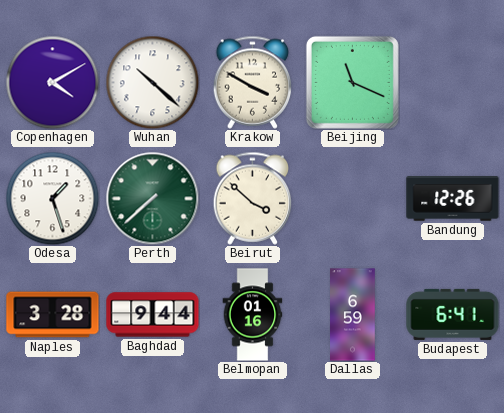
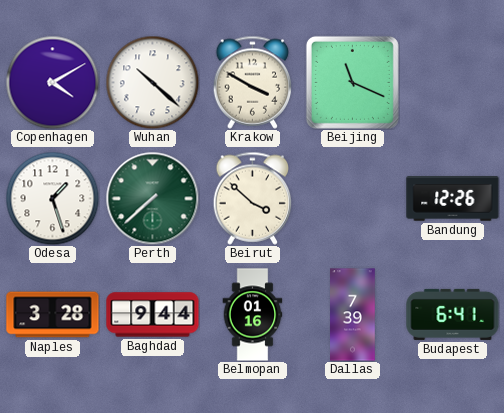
Dallas: 6:59 -> 7:39
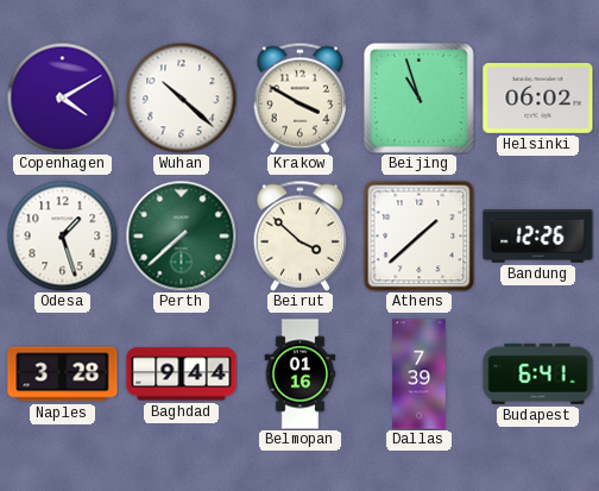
Beijing: 11:19 -> 10:57
Helsinki: none -> 06:02
Athens: none -> 1:38
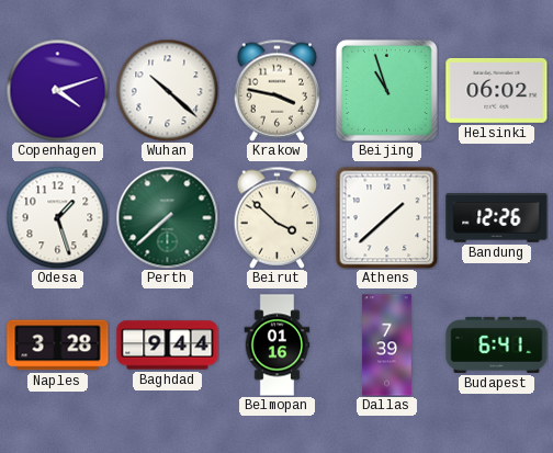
Copenhagen: 4:10 -> 4:12
Krakow: 3:50 -> 3:47
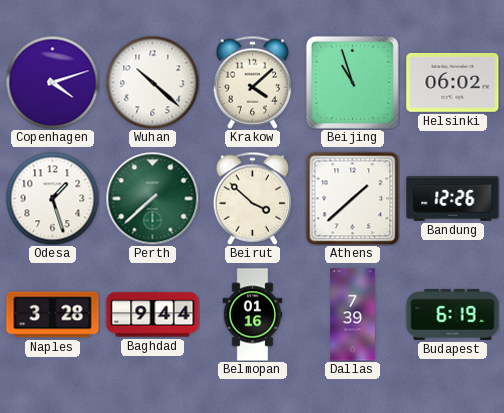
Krakow: 3:47 -> 4:08
Budapest: 6:41 -> 6:19
